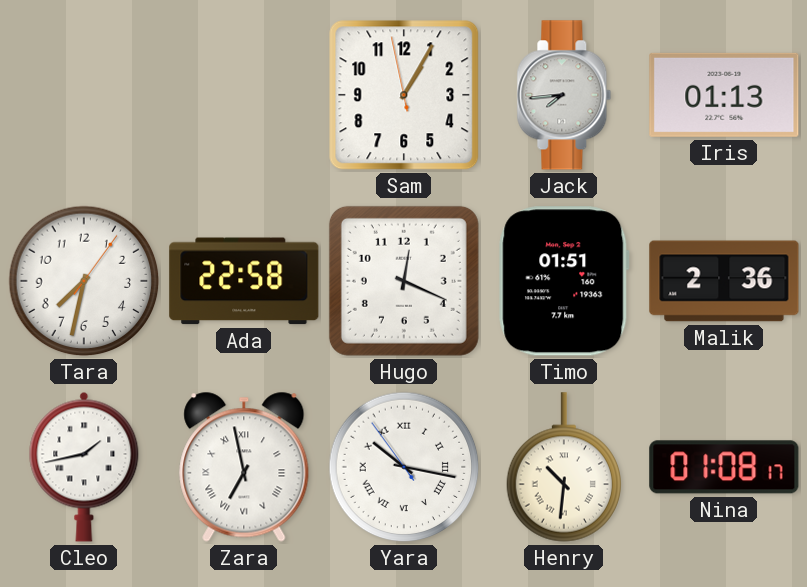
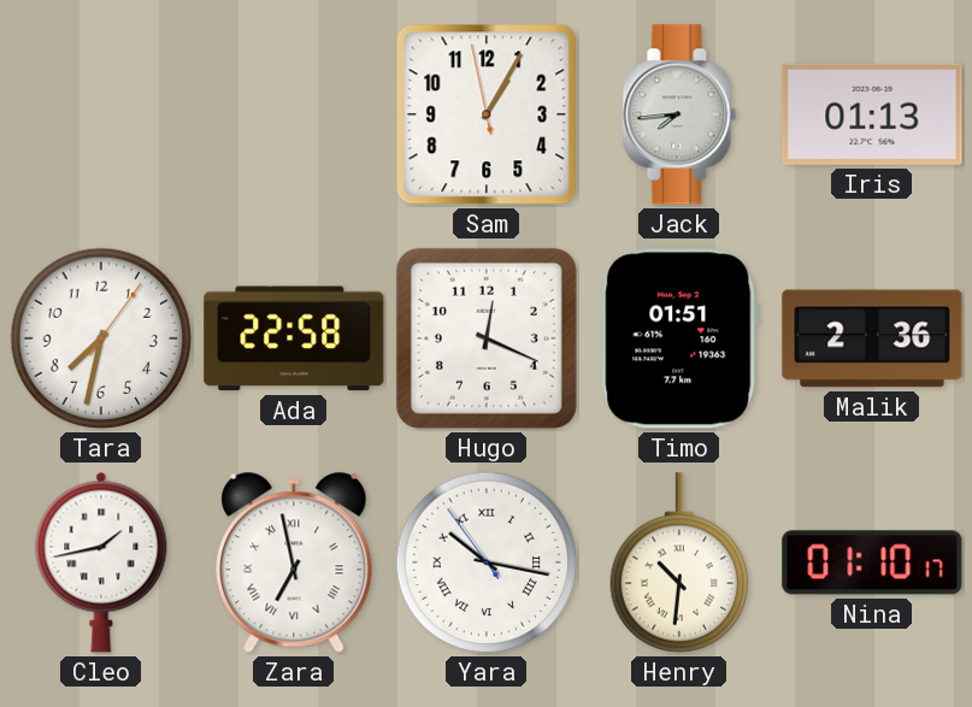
Nina: 01:08 -> 01:10
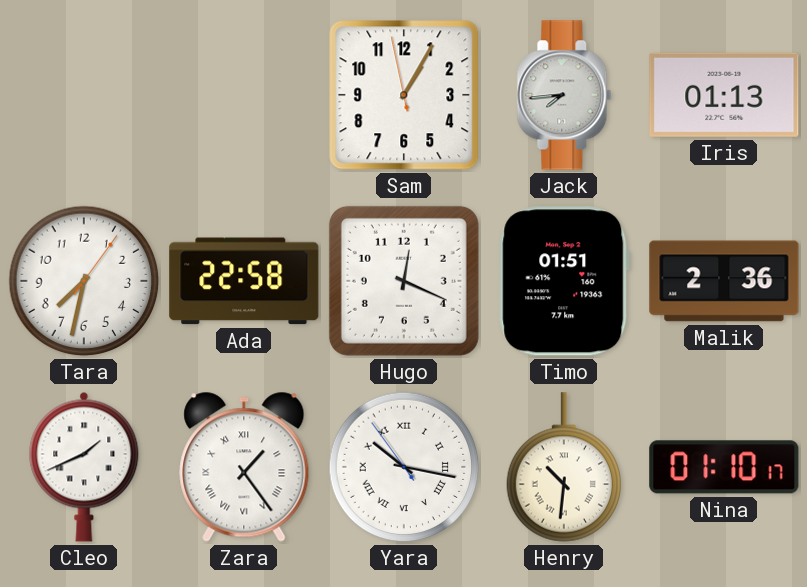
Cleo: 1:43 -> 1:41
Zara: 6:58 -> 1:24
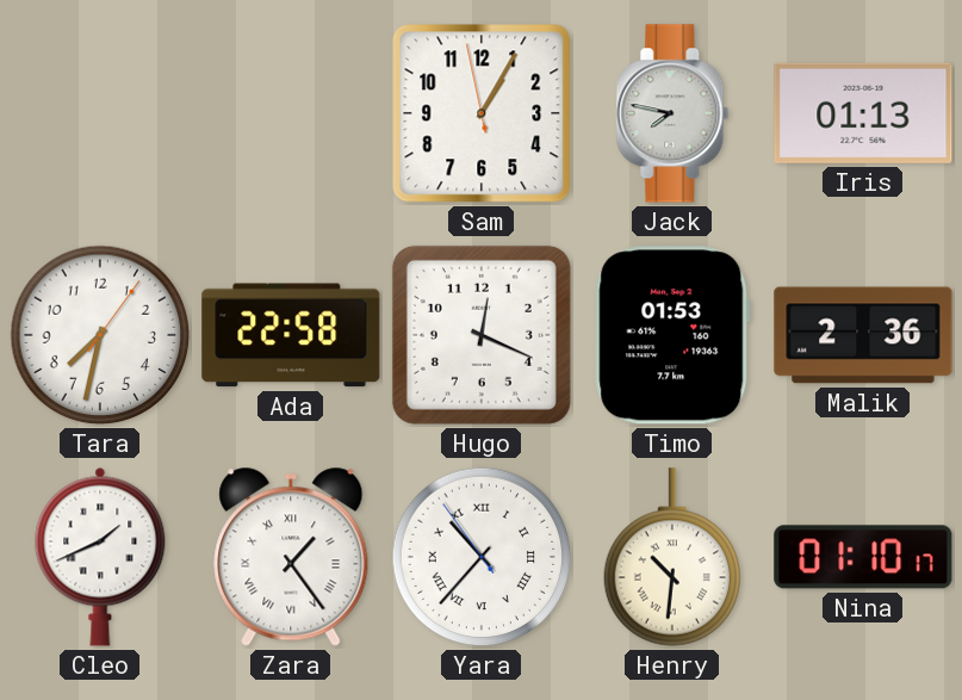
Jack: 7:44 -> 7:47
Timo: 01:51 -> 01:53
Yara: 10:16 -> 10:36
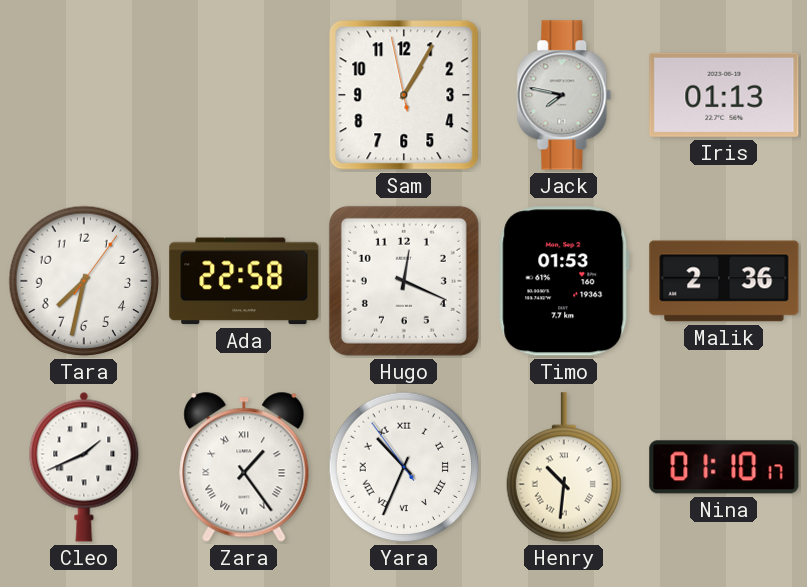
Yara: 10:36 -> 10:33
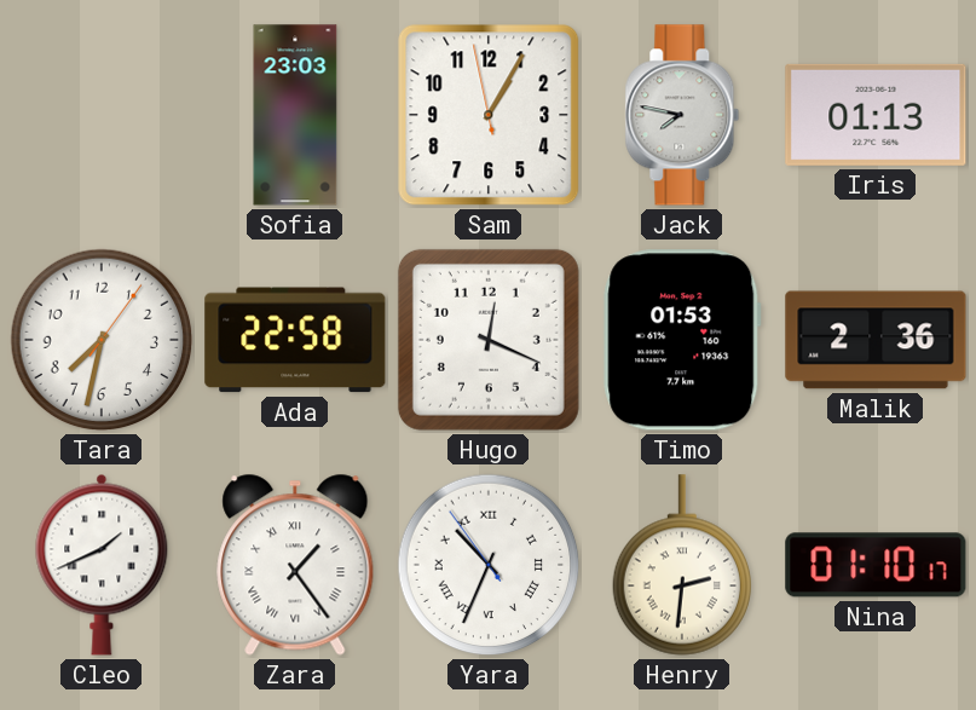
Sofia: none -> 23:03
Henry: 10:31 -> 2:31
